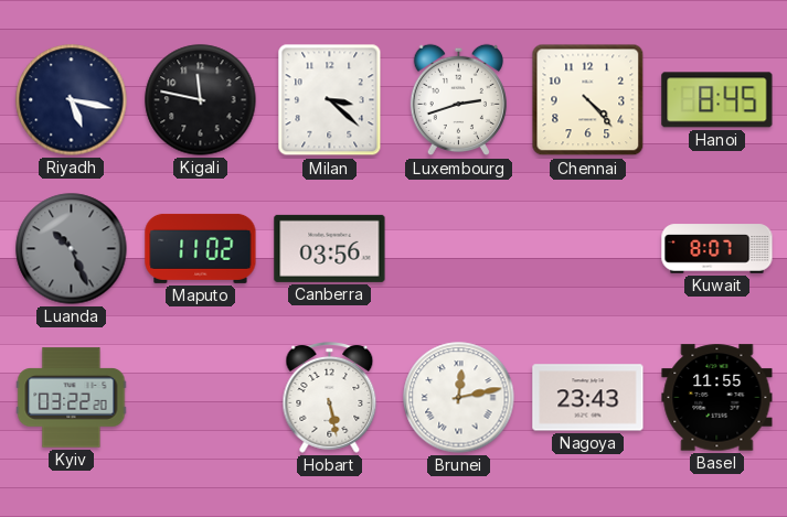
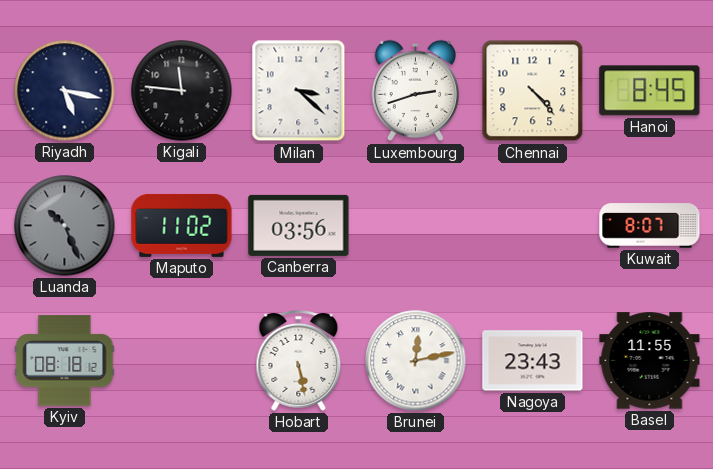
Kigali: 11:47 -> 11:46
Kyiv: 03:22 -> 08:18
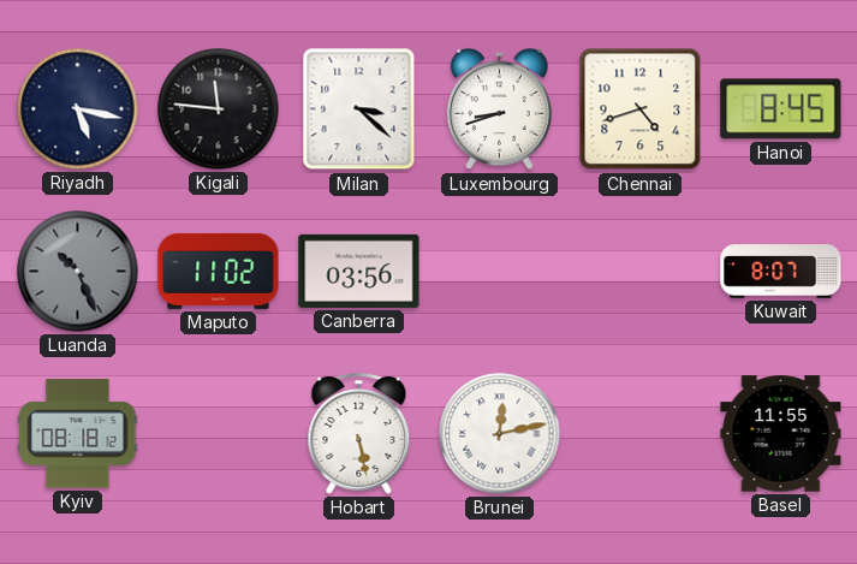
Luxembourg: 2:42 -> 8:42
Chennai: 4:23 -> 4:42
Nagoya: 23:43 -> none
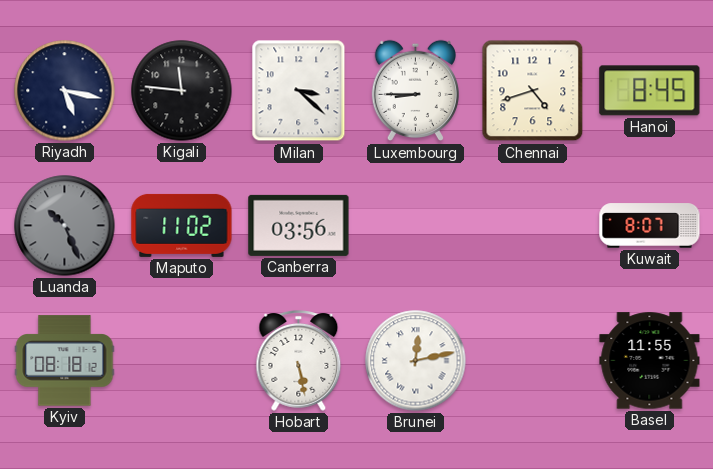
Luxembourg: 8:42 -> 8:45
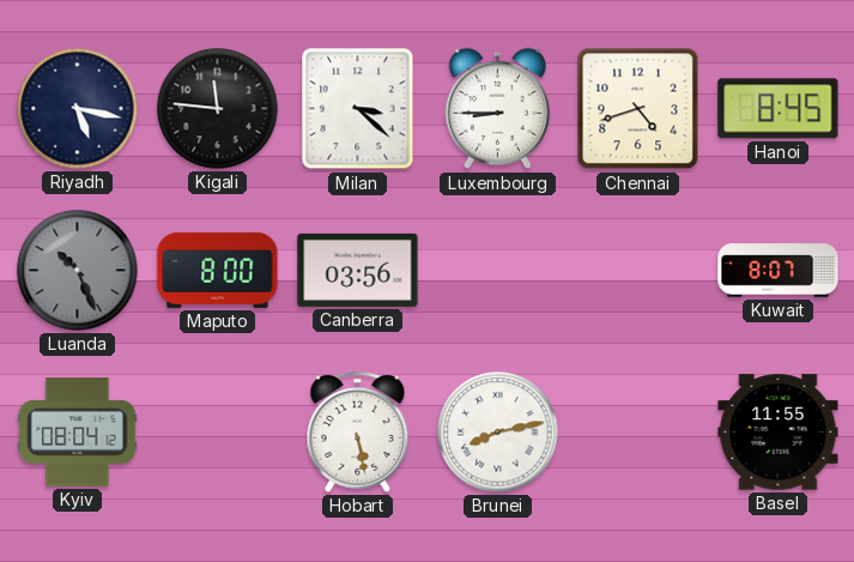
Maputo: 11:02 -> 8:00
Kyiv: 08:18 -> 08:04
Brunei: 12:13 -> 8:13
